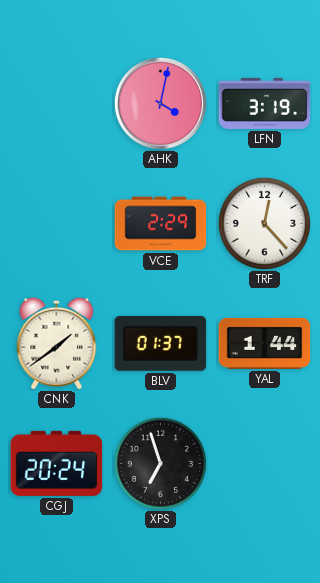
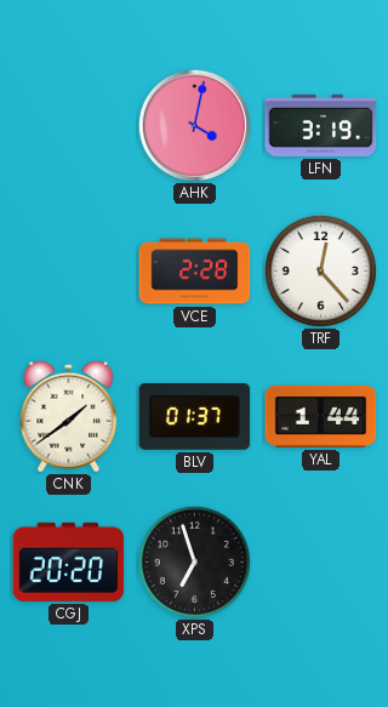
VCE: 2:29 -> 2:28
CGJ: 20:24 -> 20:20
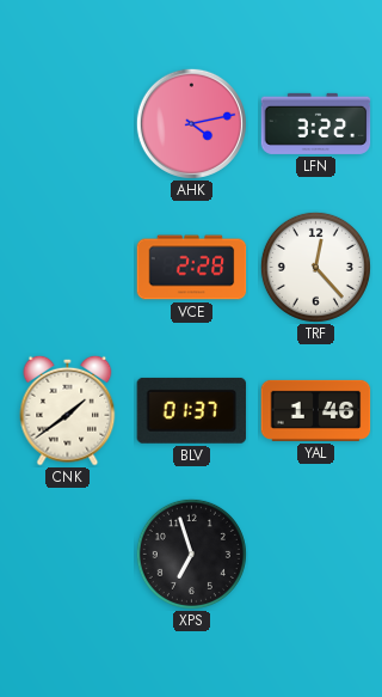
AHK: 4:02 -> 4:13
LFN: 3:19 -> 3:22
YAL: 1:44 -> 1:46
CGJ: 20:20 -> none
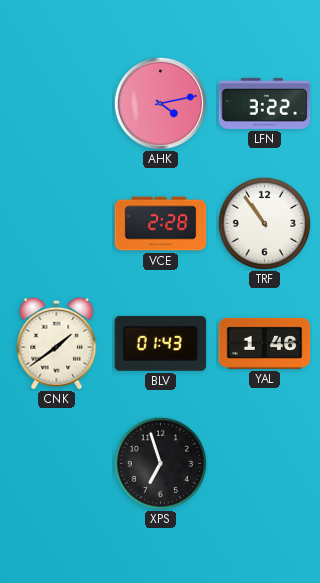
TRF: 12:23 -> 10:54
BLV: 01:37 -> 01:43
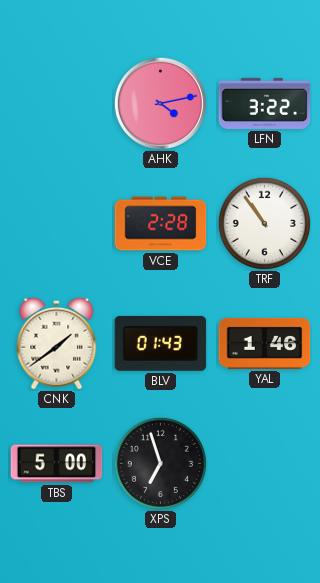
TBS: none -> 5:00
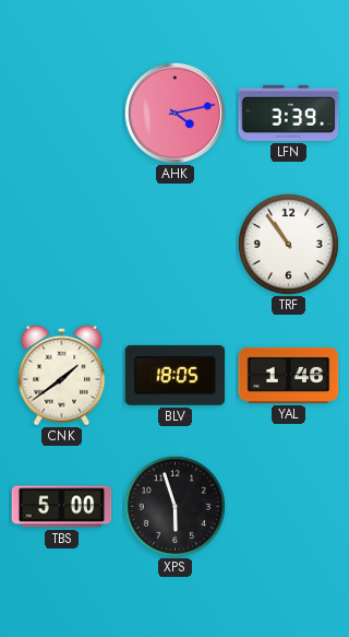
LFN: 3:22 -> 3:39
VCE: 2:28 -> none
BLV: 01:43 -> 18:05
XPS: 6:57 -> 5:57
